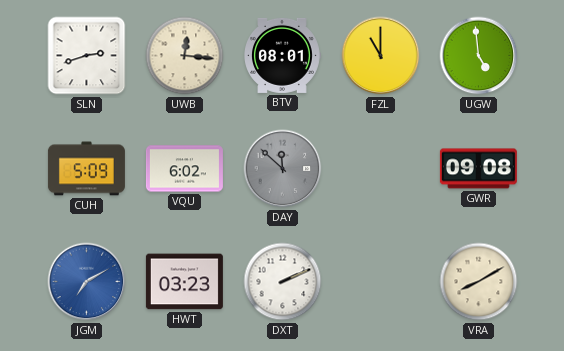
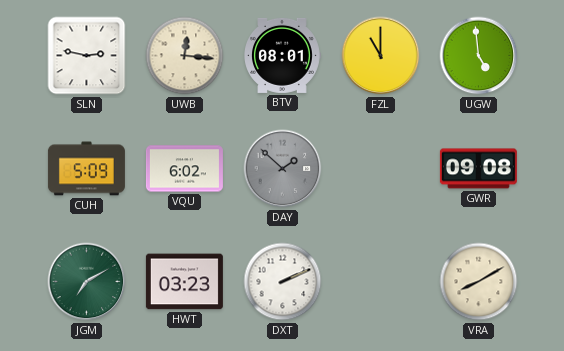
SLN: 2:42 -> 2:47
DAY: 11:52 -> 1:52
JGM dial: blue -> green
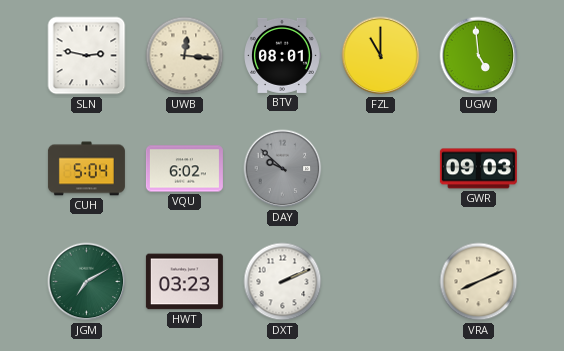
CUH: 5:09 -> 5:04
DAY: 1:52 -> 9:52
GWR: 09:08 -> 09:03
VRA: 8:10 -> 8:11
